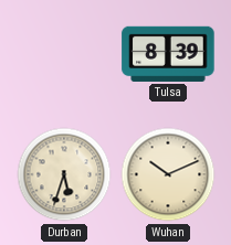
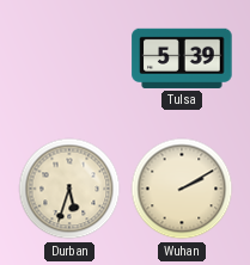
Tulsa: 8:39 -> 5:39
Wuhan: 10:11 -> 2:10
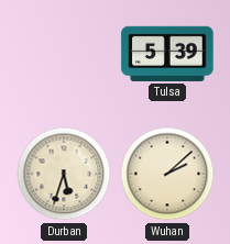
Wuhan: 2:10 -> 2:08
